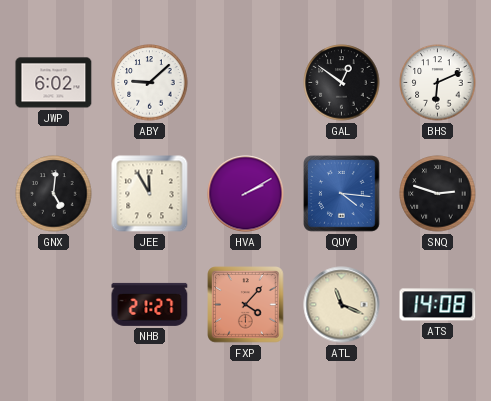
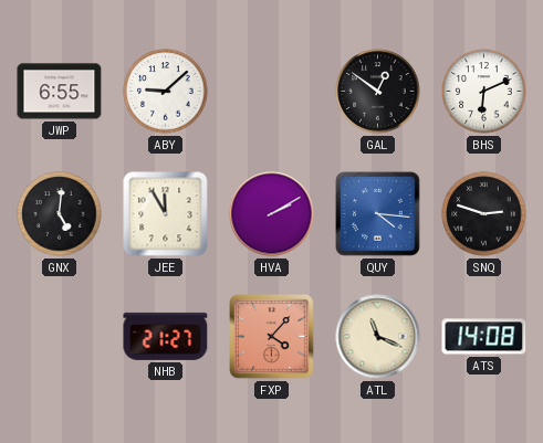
JWP: 6:02 -> 6:55
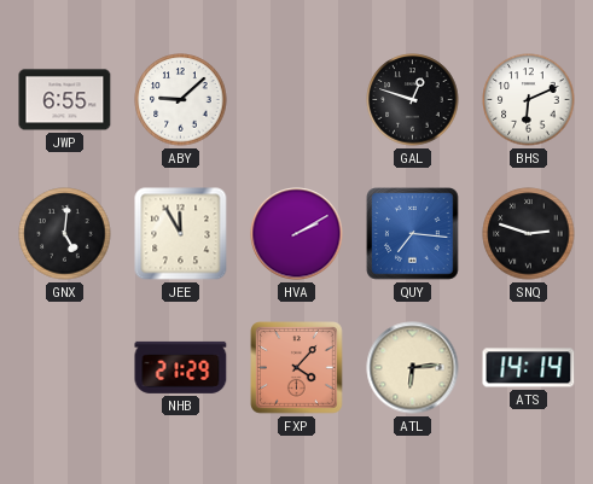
GAL: 12:51 -> 12:48
QUY: 4:16 -> 7:16
NHB: 21:27 -> 21:29
ATL: 11:19 -> 6:14
ATS: 14:08 -> 14:14
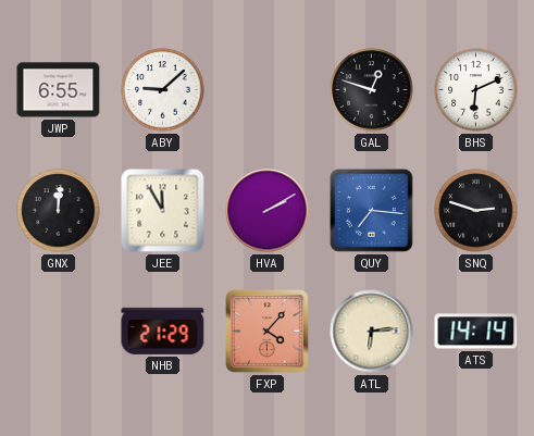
GNX: 5:01 -> 12:01
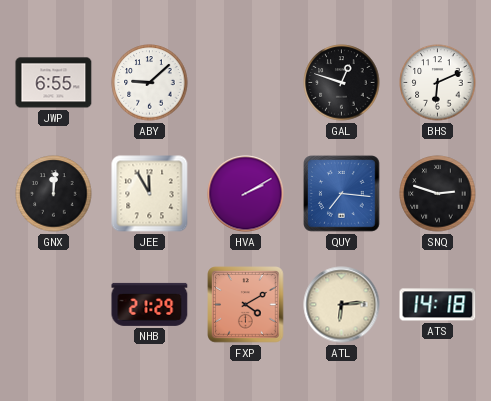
FXP: 4:07 -> 4:10
ATS: 14:14 -> 14:18
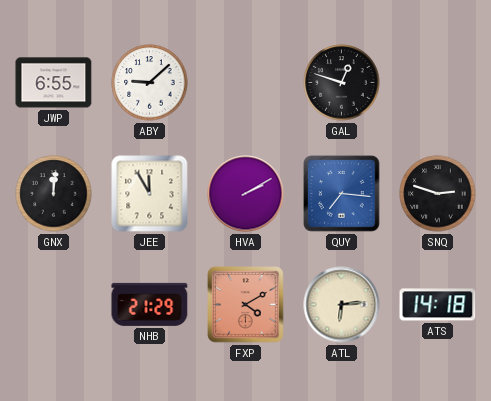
BHS: 6:11 -> none
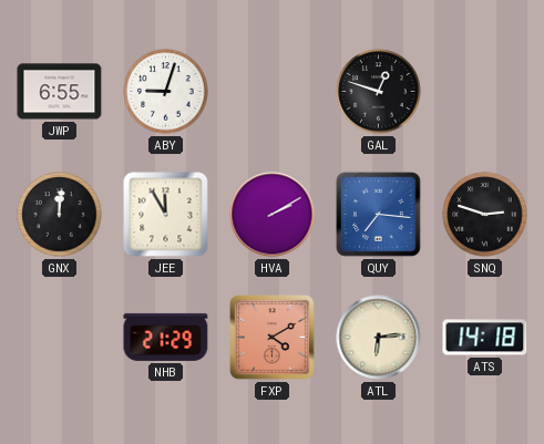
ABY: 9:08 -> 9:03
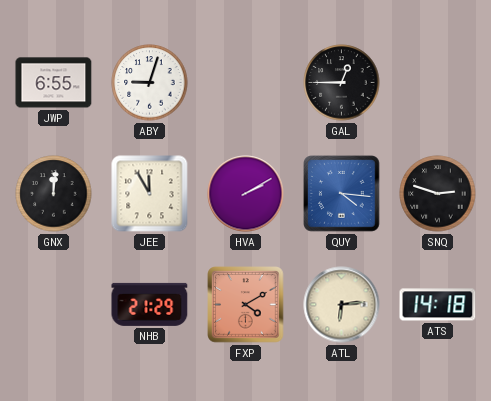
GAL: 12:48 -> 12:45
QUY: 7:16 -> 4:16
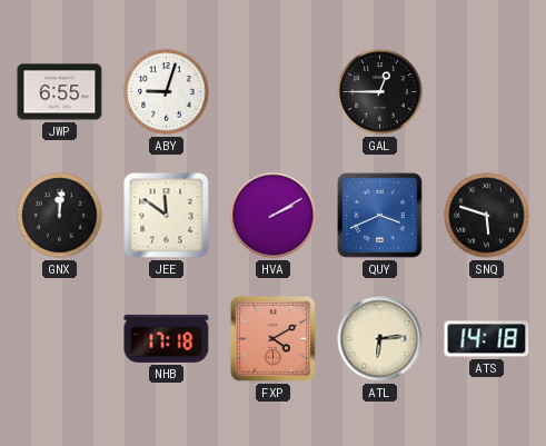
JEE: 11:55 -> 11:51
QUY: 4:16 -> 3:41
SNQ: 2:48 -> 5:48
NHB: 21:29 -> 17:18
